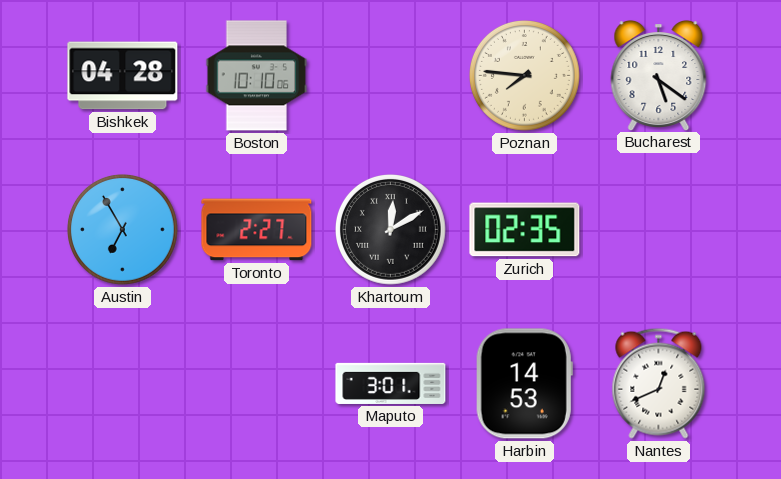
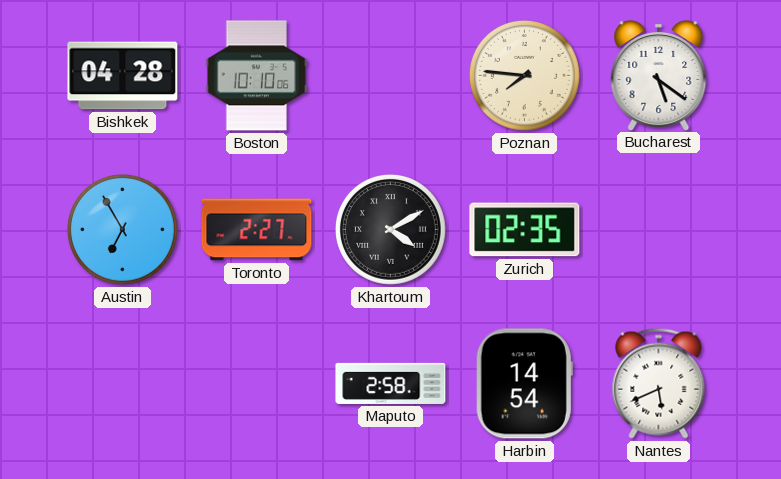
Khartoum: 12:10 -> 4:10
Maputo: 3:01 -> 2:58
Harbin: 14:53 -> 14:54
Nantes: 12:41 -> 5:41
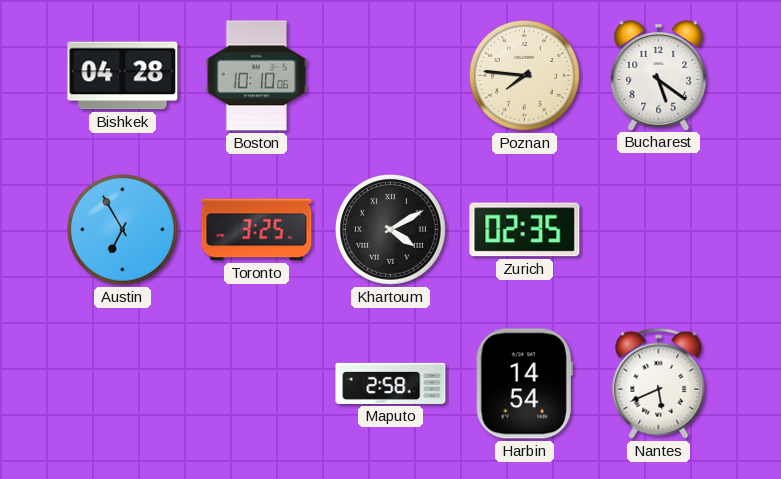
Toronto: 2:27 -> 3:25
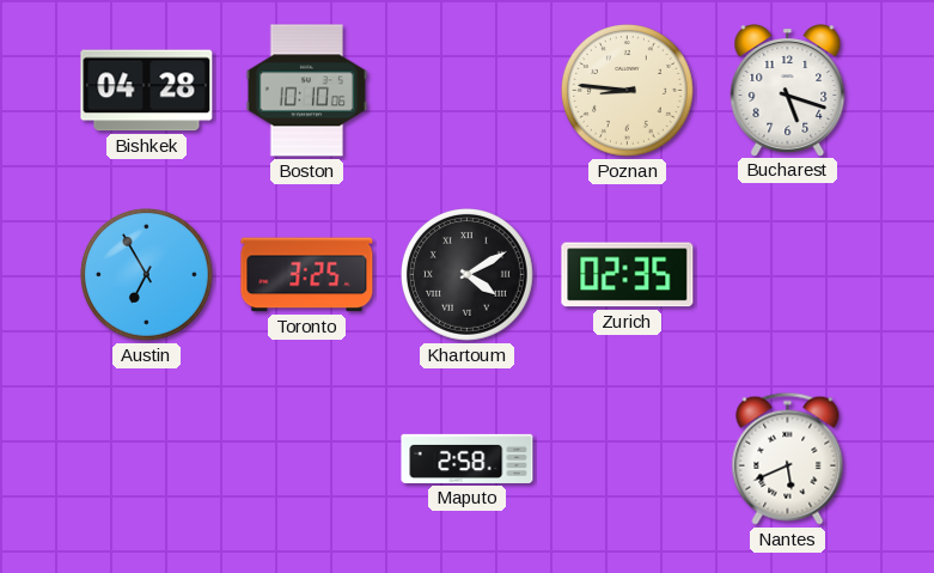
Poznan: 7:46 -> 8:46
Bucharest: 5:21 -> 5:18
Harbin: 14:54 -> none
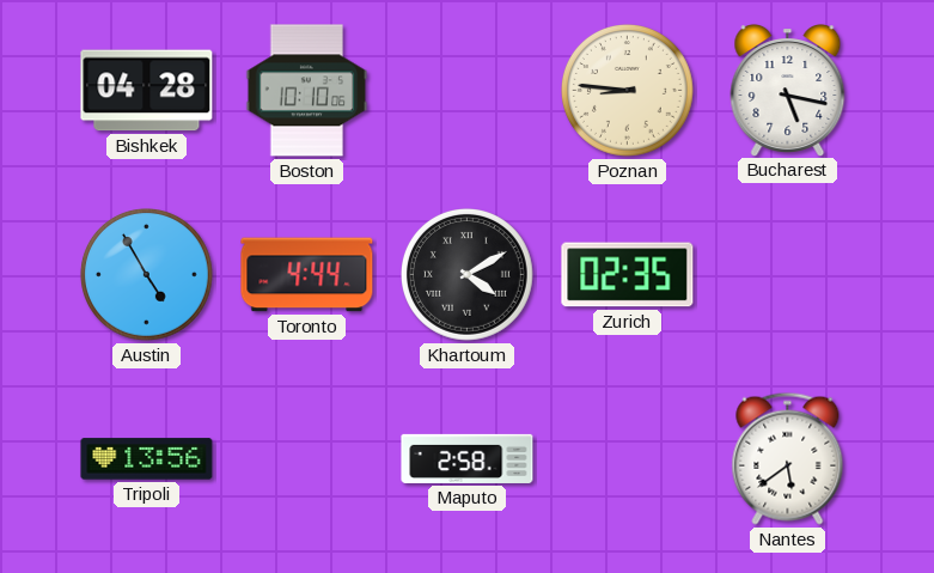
Bucharest: 5:18 -> 5:17
Austin: 6:55 -> 4:55
Toronto: 3:25 -> 4:44
Tripoli: none -> 13:56
Nantes: 5:41 -> 5:39
